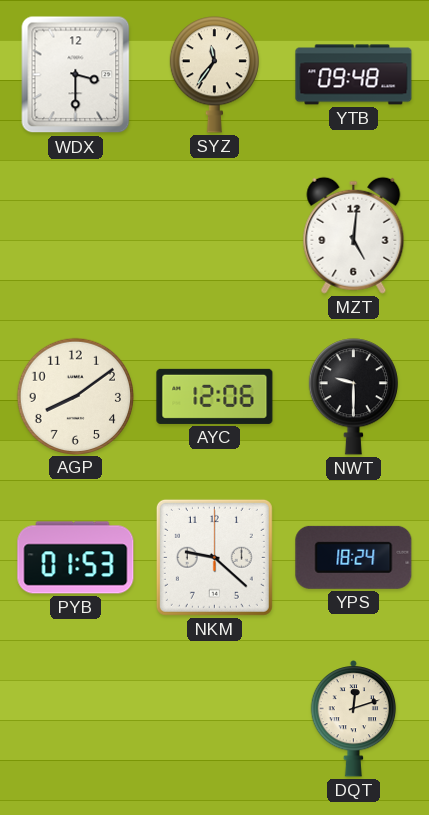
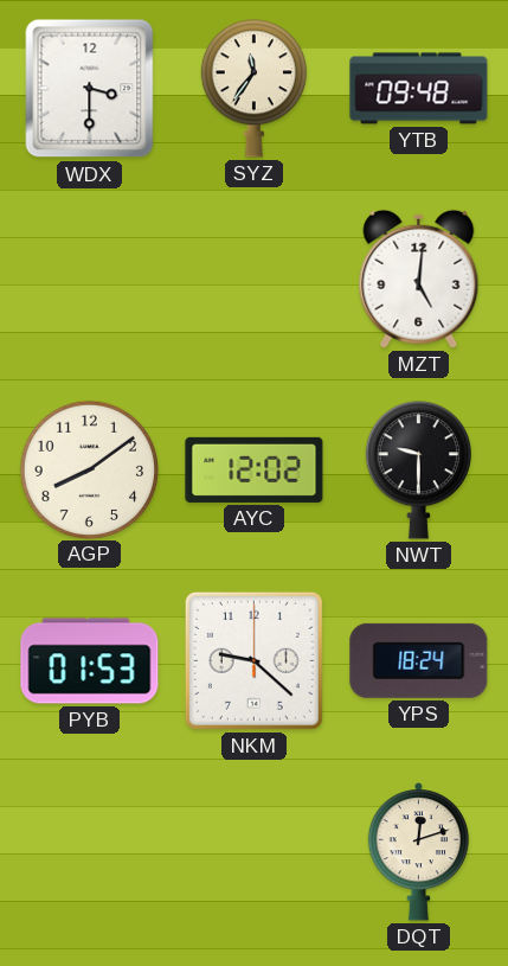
AYC: 12:06 -> 12:02
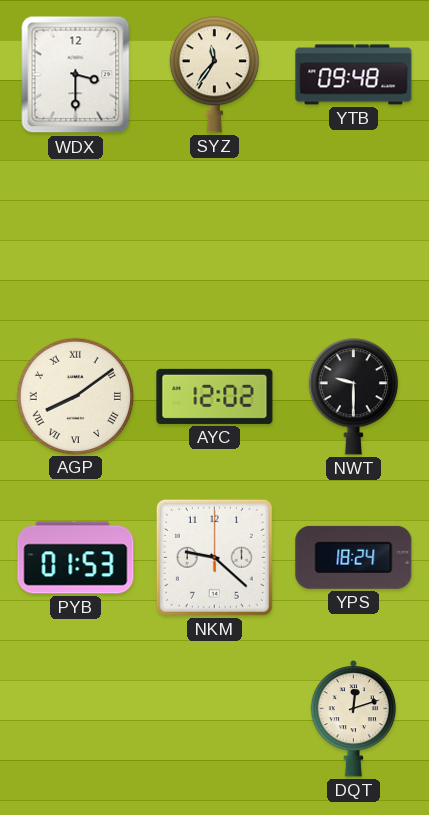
MZT: 5:01 -> none
AGP numerals: Arabic -> Roman
